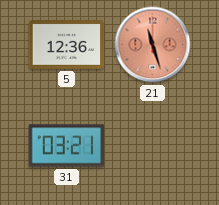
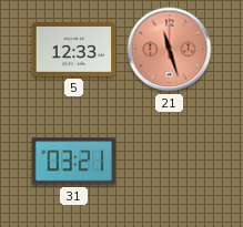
5: 12:36 -> 12:33
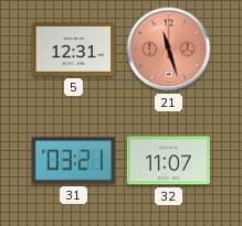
5: 12:33 -> 12:31
32: none -> 11:07
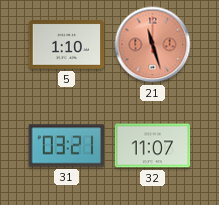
5: 12:31 -> 1:10
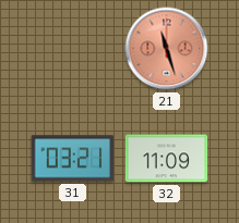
5: 1:10 -> none
32: 11:07 -> 11:09
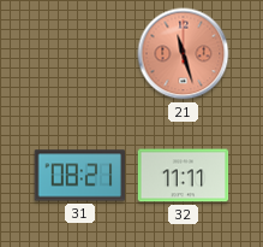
31: 03:21 -> 08:21
32: 11:09 -> 11:11
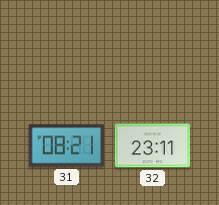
21: 11:27 -> none
32: 11:11 -> 23:11
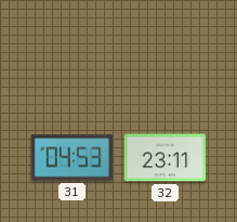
31: 08:21 -> 04:53
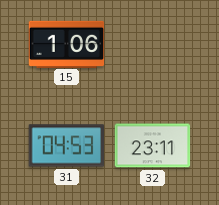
15: none -> 1:06
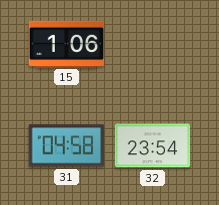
31: 04:53 -> 04:58
32: 23:11 -> 23:54
